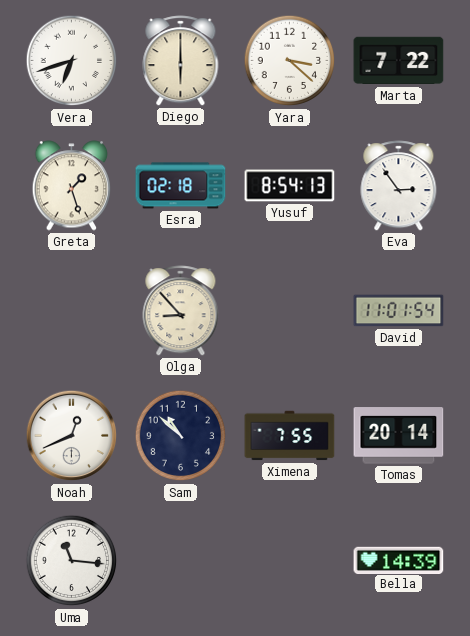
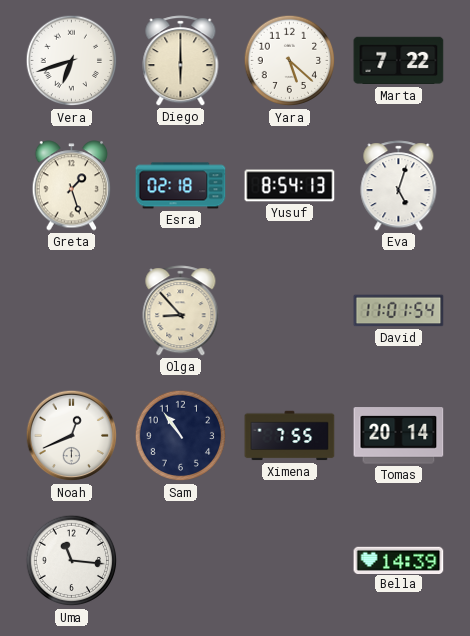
Yara: 3:22 -> 5:22
Eva: 2:54 -> 5:03
Sam: 10:52 -> 10:54
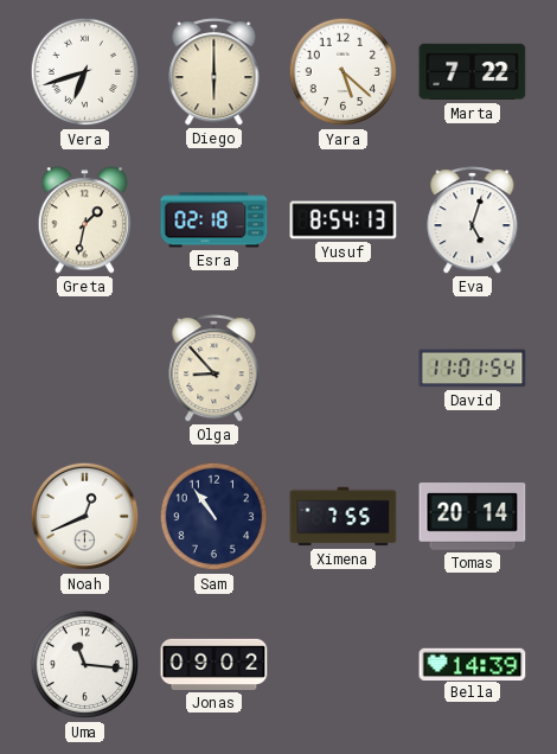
Greta: 1:27 -> 1:32
Jonas: none -> 09:02
